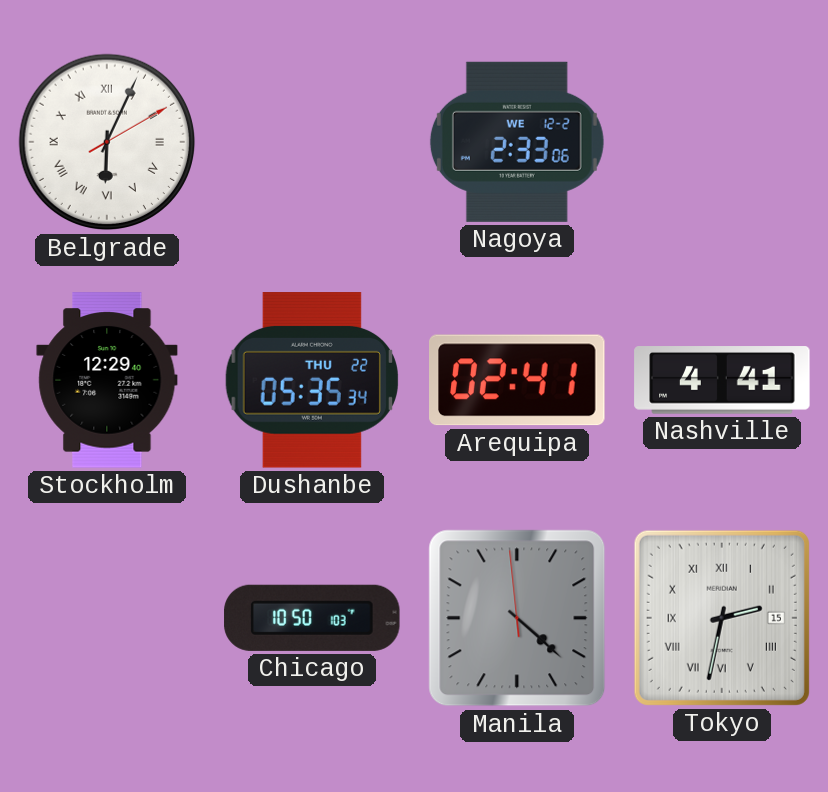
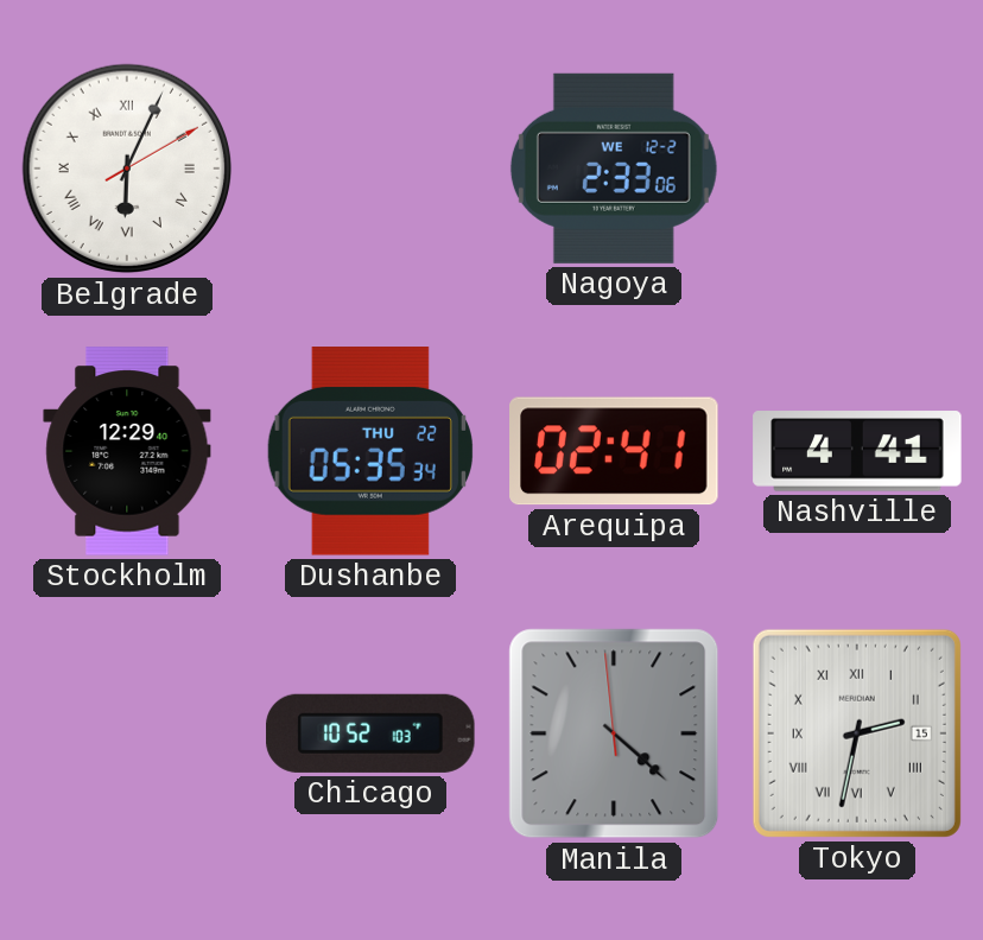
Chicago: 10:50 -> 10:52
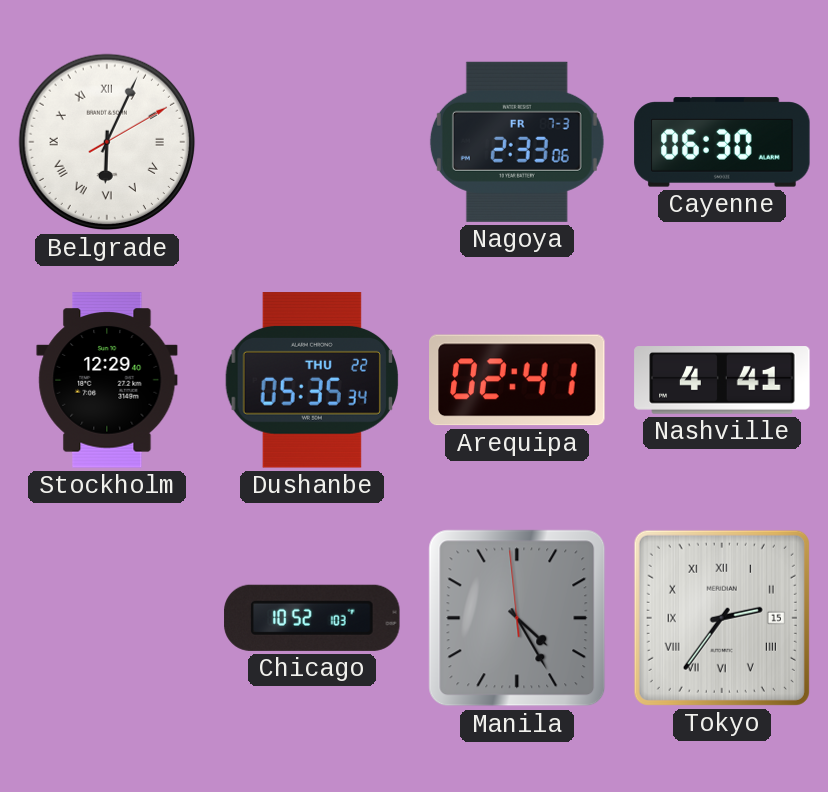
Nagoya date: WE 12-2 -> FR 7-3
Cayenne: none -> 06:30
Manila: 4:21 -> 4:24
Tokyo: 2:32 -> 2:36
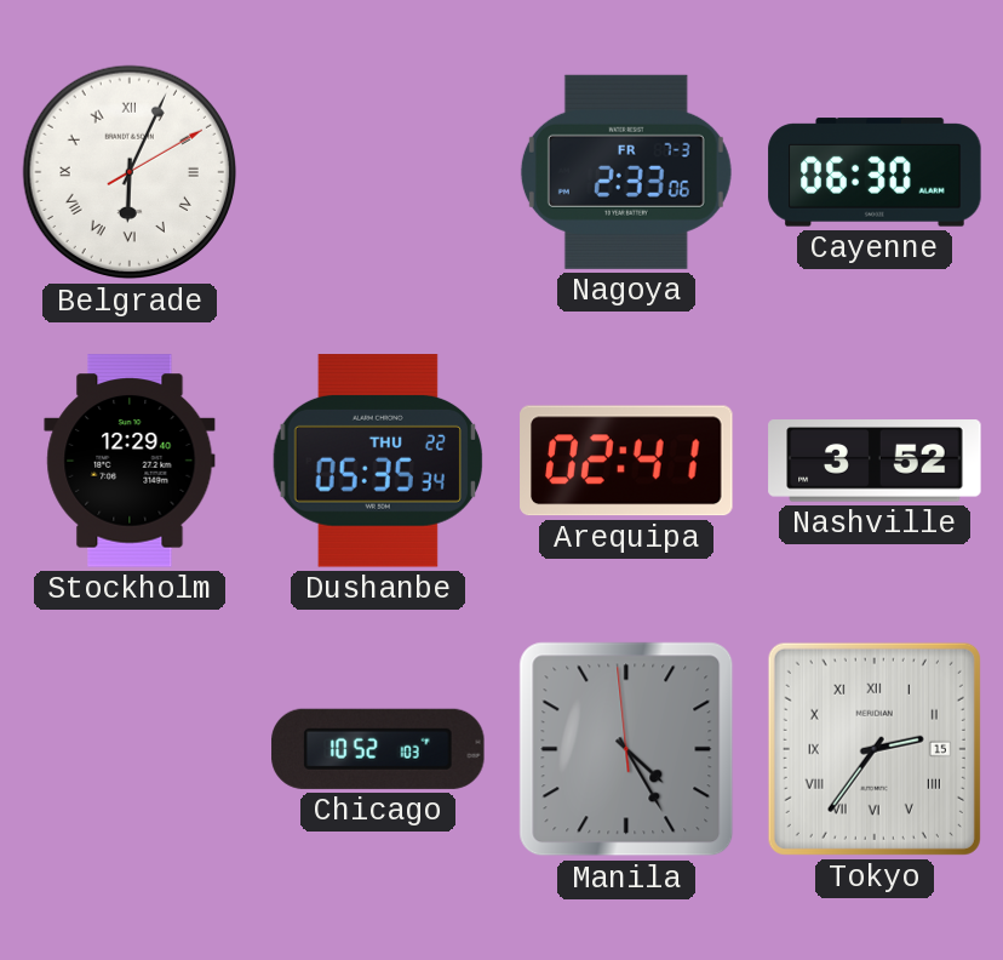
Nashville: 4:41 -> 3:52
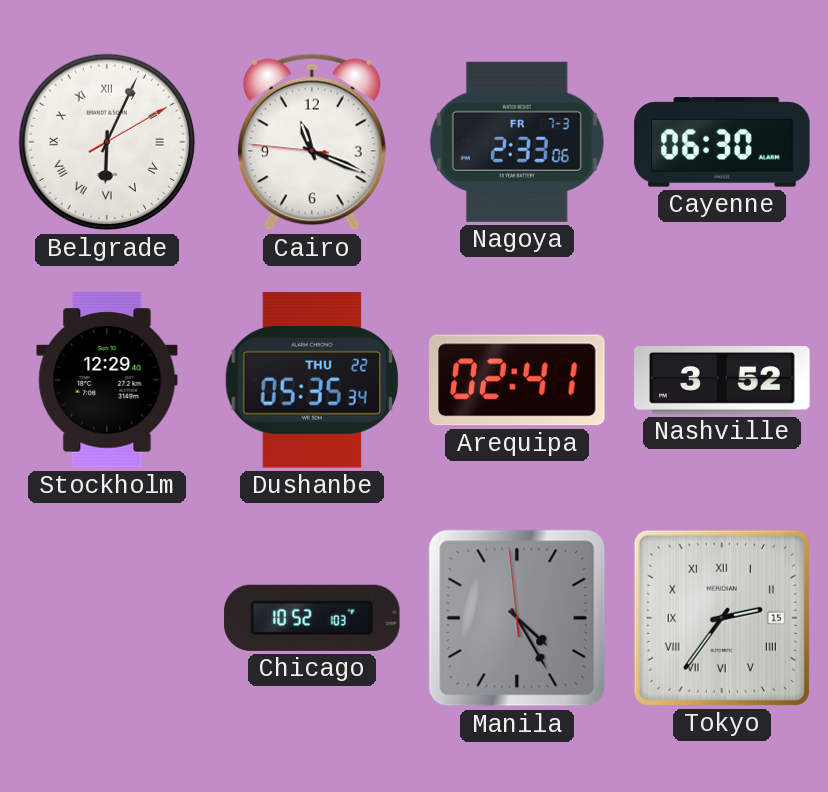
Cairo: none -> 11:18
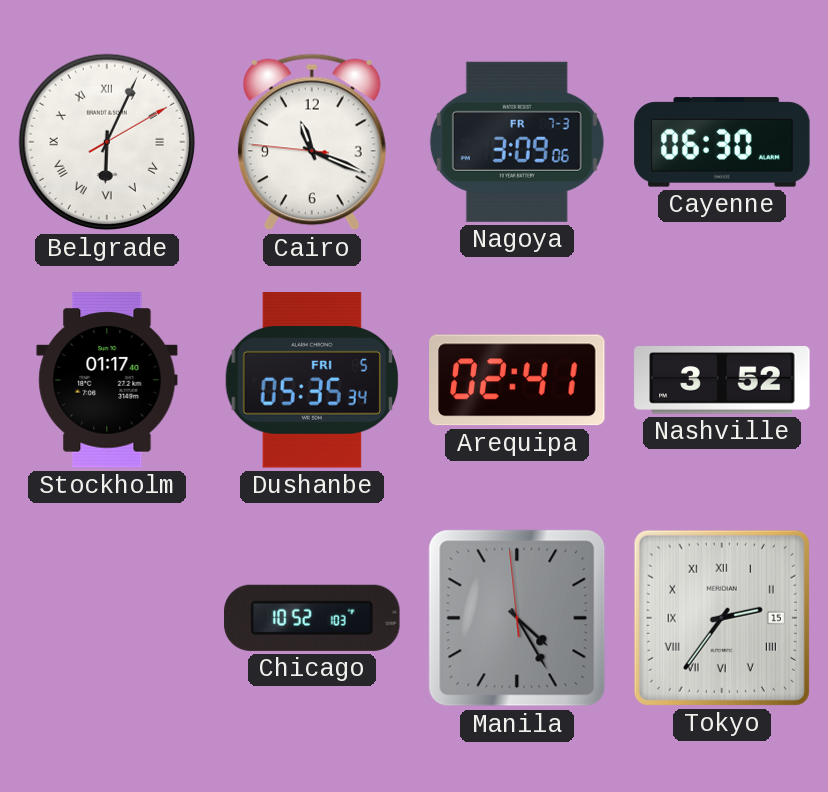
Nagoya: 2:33 -> 3:09
Stockholm: 12:29 -> 01:17
Dushanbe date: THU 22 -> FRI 5
